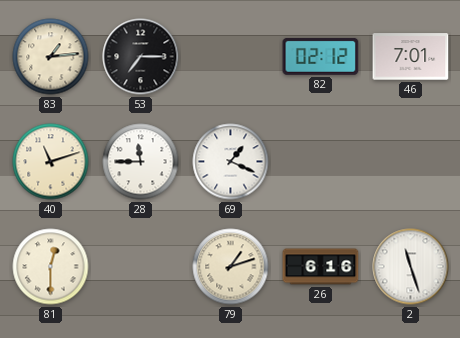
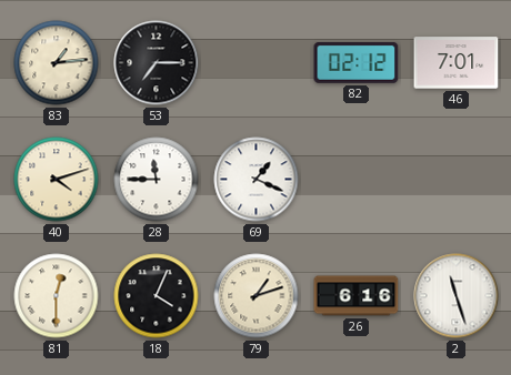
40: 11:12 -> 4:12
18: none -> 4:04
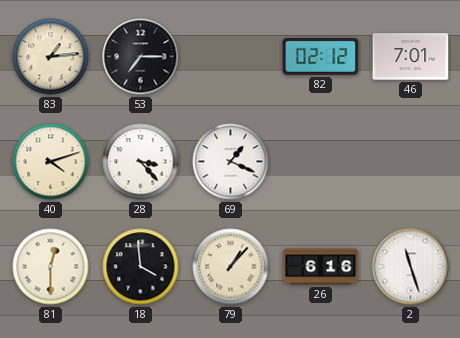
28: 11:45 -> 3:23
18: 4:04 -> 3:59
79: 1:12 -> 1:07
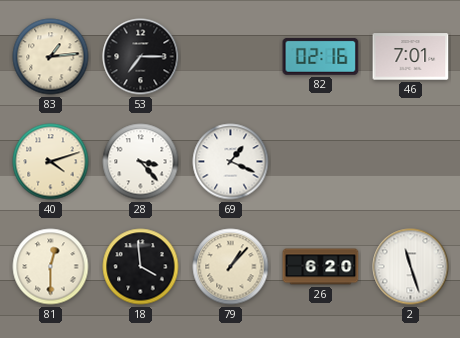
82: 02:12 -> 02:16
26: 6:16 -> 6:20
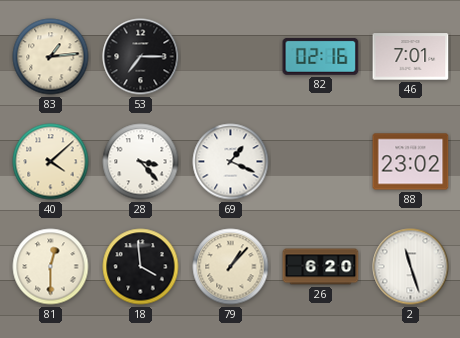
40: 4:12 -> 4:08
88: none -> 23:02
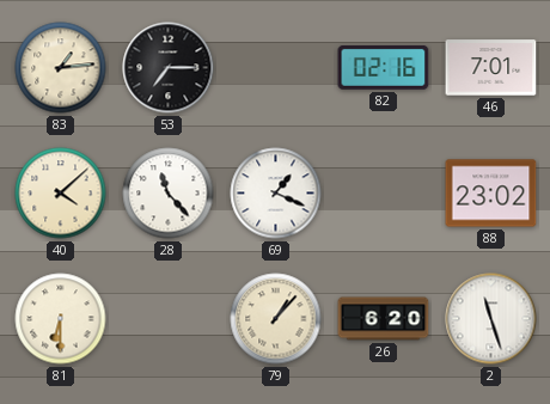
28: 3:23 -> 11:23
81: 12:30 -> 6:30
18: 3:59 -> none
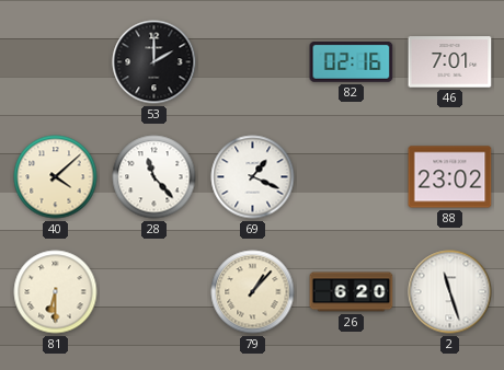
83: 1:14 -> none
53: 7:15 -> 2:00
